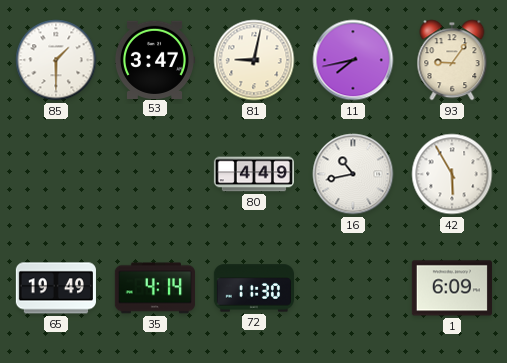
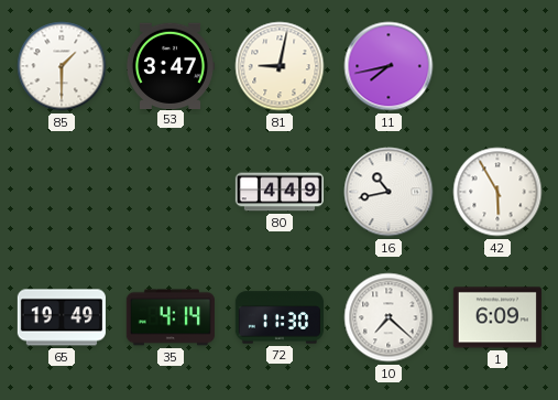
93: 9:06 -> none
10: none -> 7:22
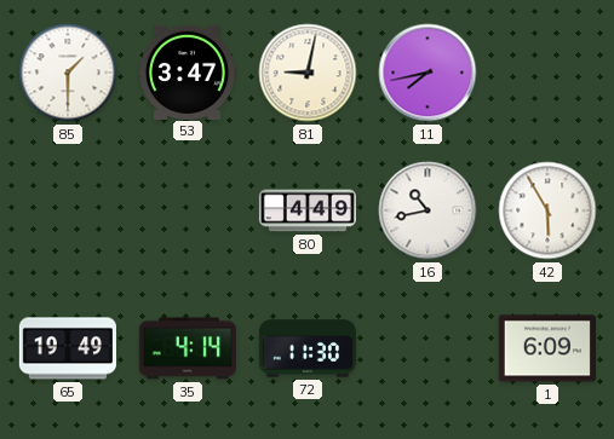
10: 7:22 -> none
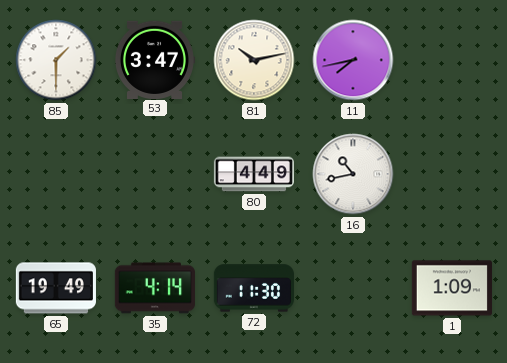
81: 9:02 -> 10:13
42: 5:55 -> none
1: 6:09 -> 1:09
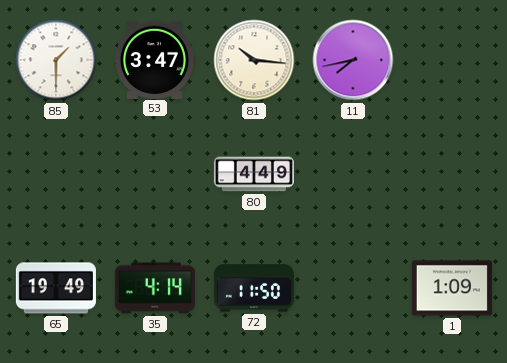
81: 10:13 -> 10:16
16: 10:43 -> none
72: 11:30 -> 11:50
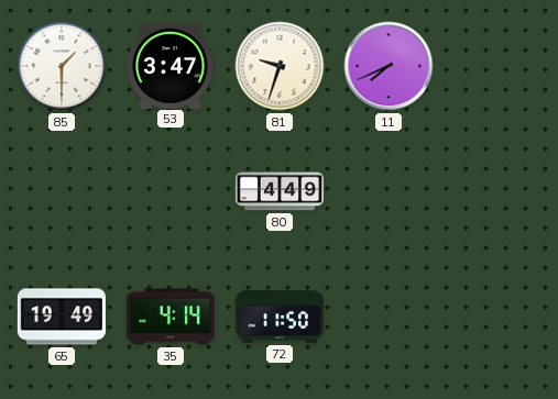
81: 10:16 -> 9:33
11: 7:43 -> 7:41
1: 1:09 -> none
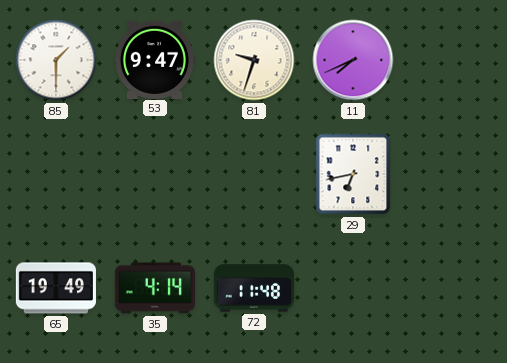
53: 3:47 -> 9:47
80: 4:49 -> none
29: none -> 6:43
72: 11:50 -> 11:48
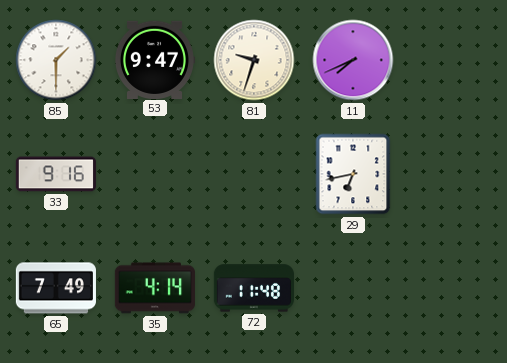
33: none -> 9:16
65: 19:49 -> 7:49
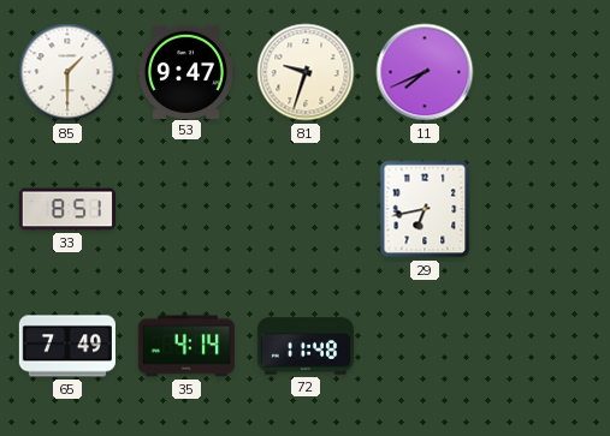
33: 9:16 -> 8:51
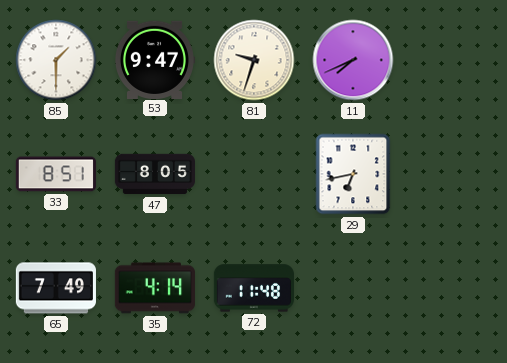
47: none -> 8:05
